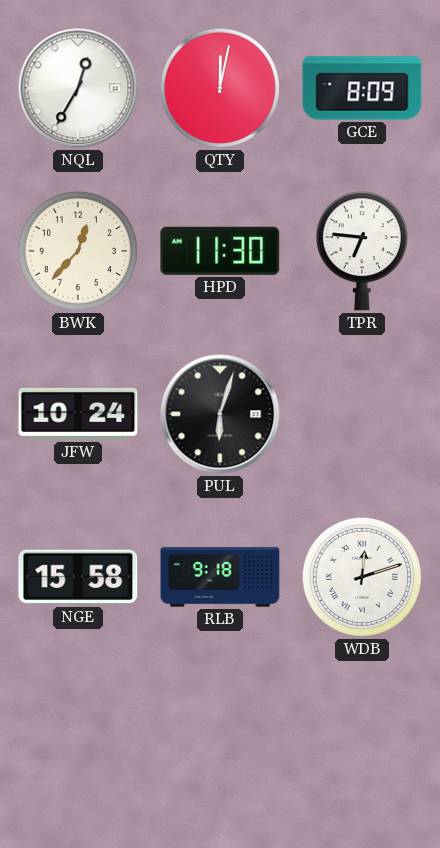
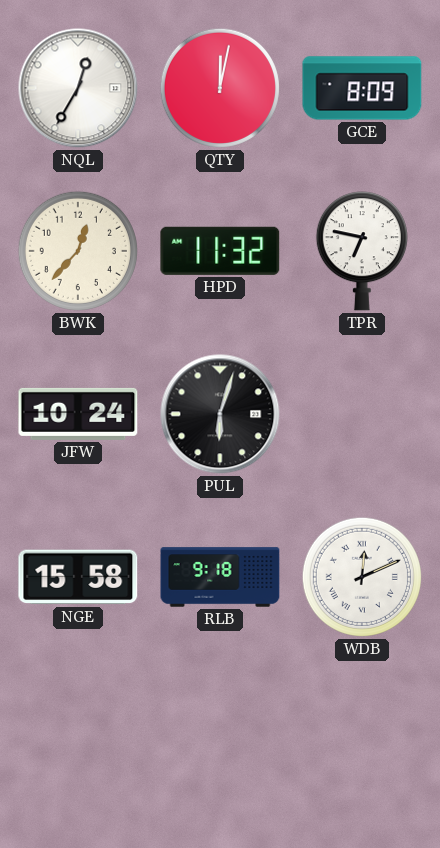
HPD: 11:30 -> 11:32
TPR: 6:46 -> 6:47
WDB: 12:12 -> 12:11
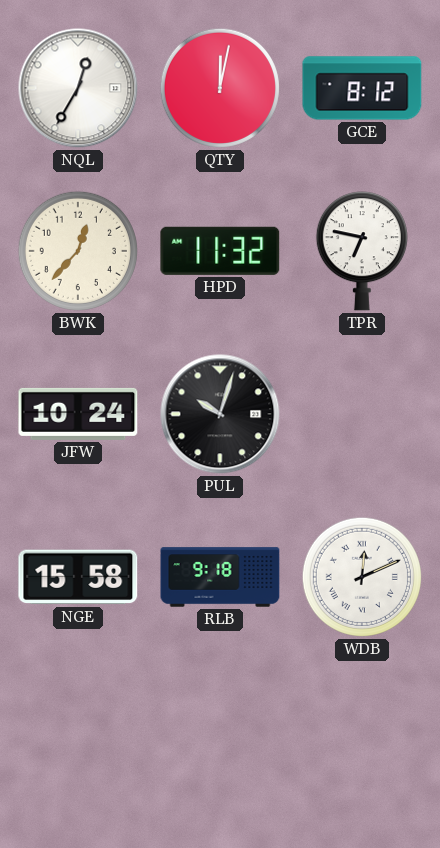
GCE: 8:09 -> 8:12
PUL: 6:03 -> 10:03
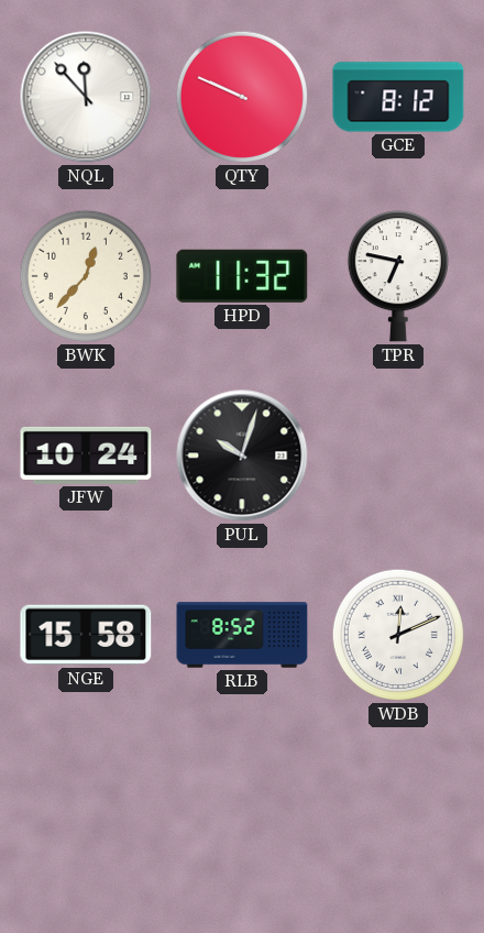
NQL: 12:35 -> 11:53
QTY: 12:02 -> 9:49
RLB: 9:18 -> 8:52
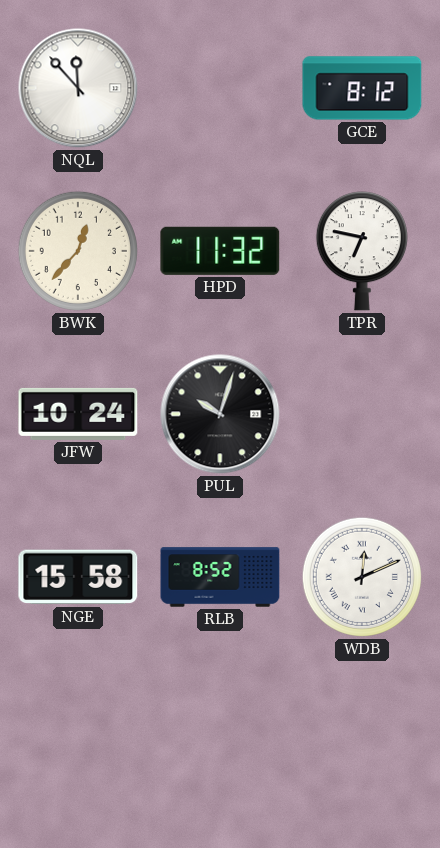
QTY: 9:49 -> none
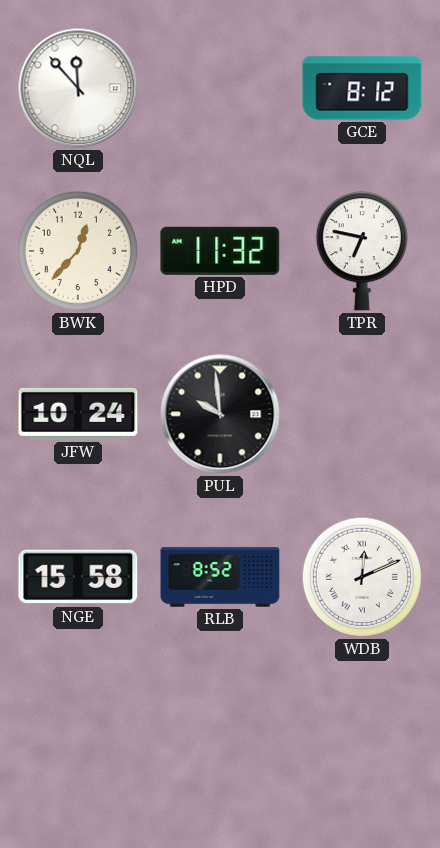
PUL: 10:03 -> 9:59
